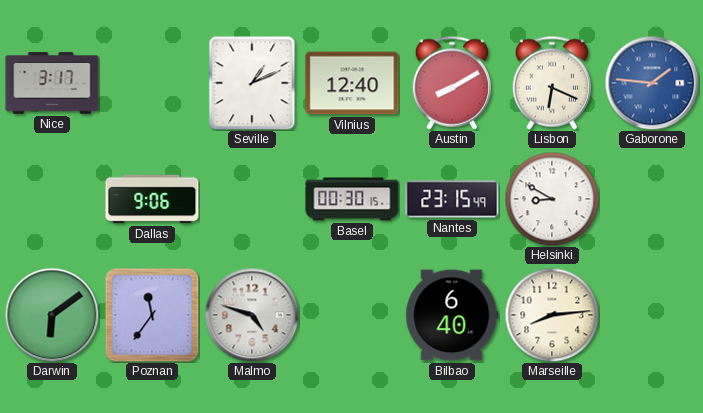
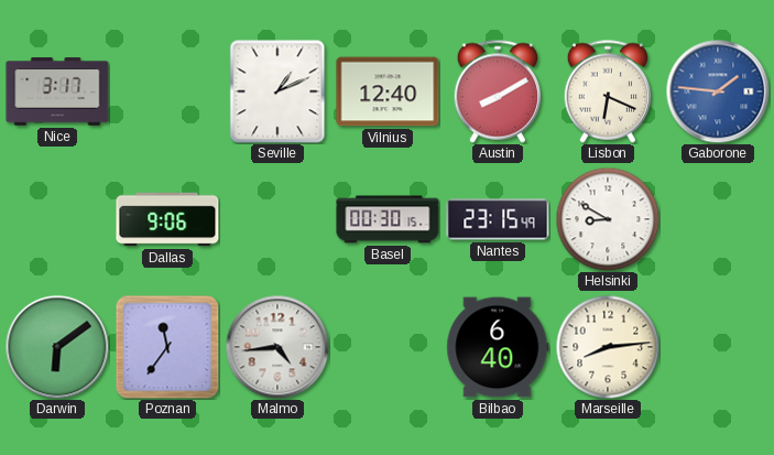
Malmo: 4:48 -> 4:44
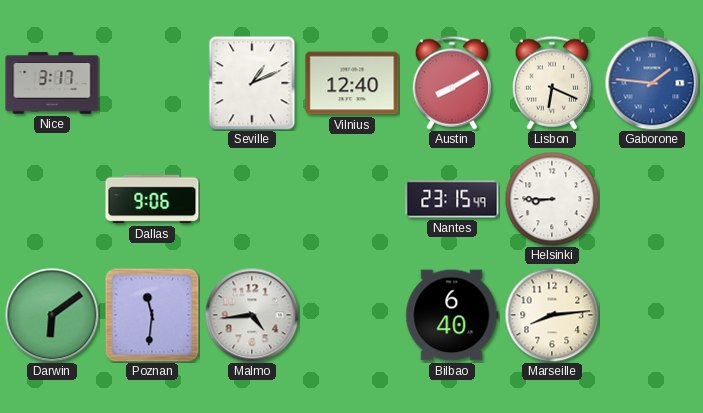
Basel: 00:30 -> none
Helsinki: 8:50 -> 8:45
Poznan: 11:36 -> 11:31
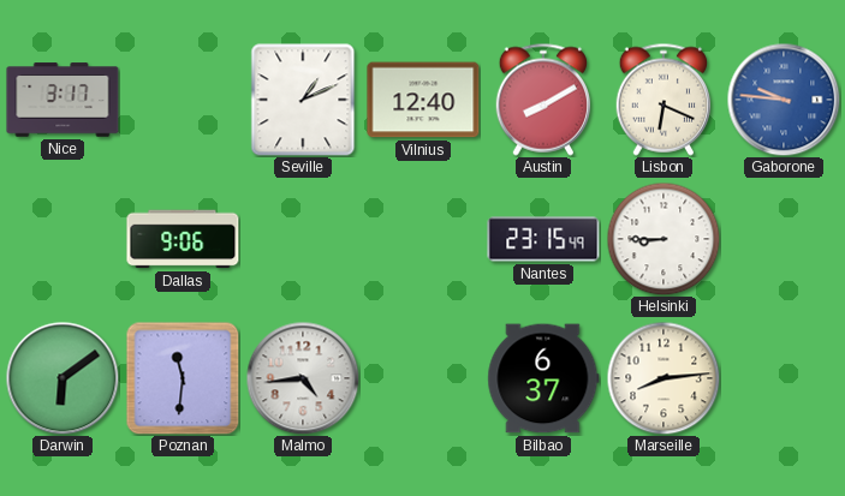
Gaborone: 1:46 -> 9:46
Bilbao: 6:40 -> 6:37
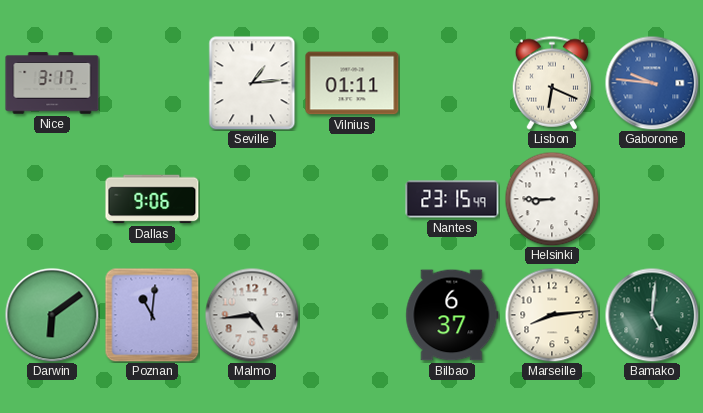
Seville: 1:11 -> 1:14
Vilnius: 12:40 -> 01:11
Austin: 8:10 -> none
Poznan: 11:31 -> 11:01
Bamako: none -> 5:01
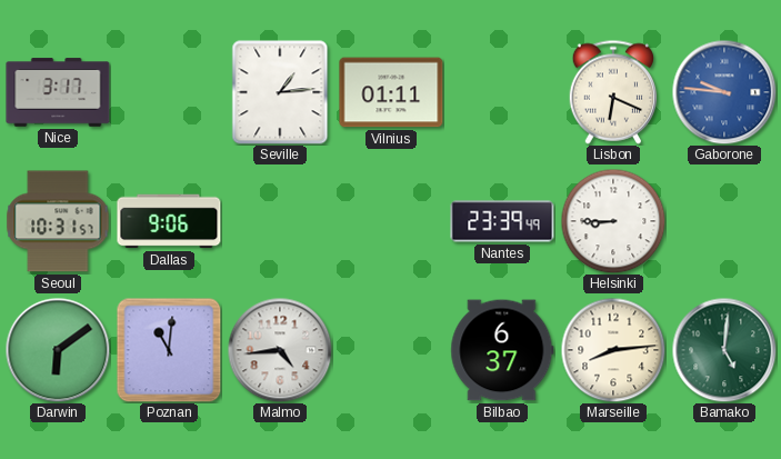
Seoul: none -> 10:31
Nantes: 23:15 -> 23:39
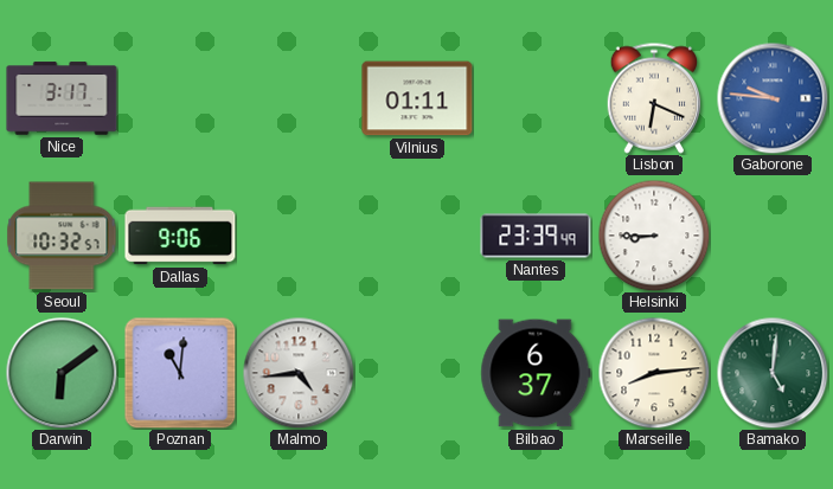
Seville: 1:14 -> none
Seoul: 10:31 -> 10:32
